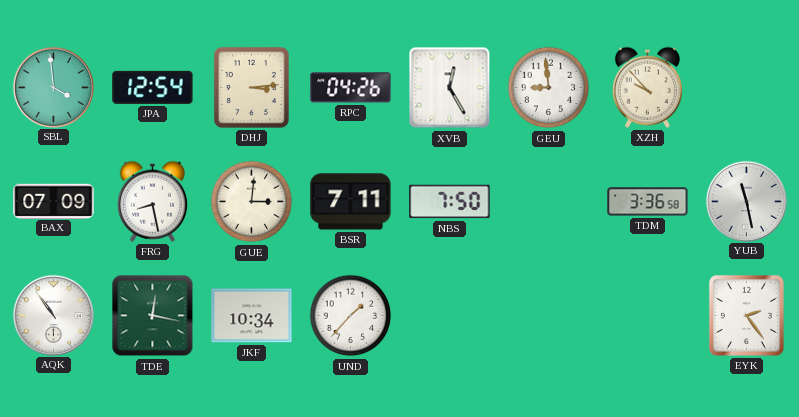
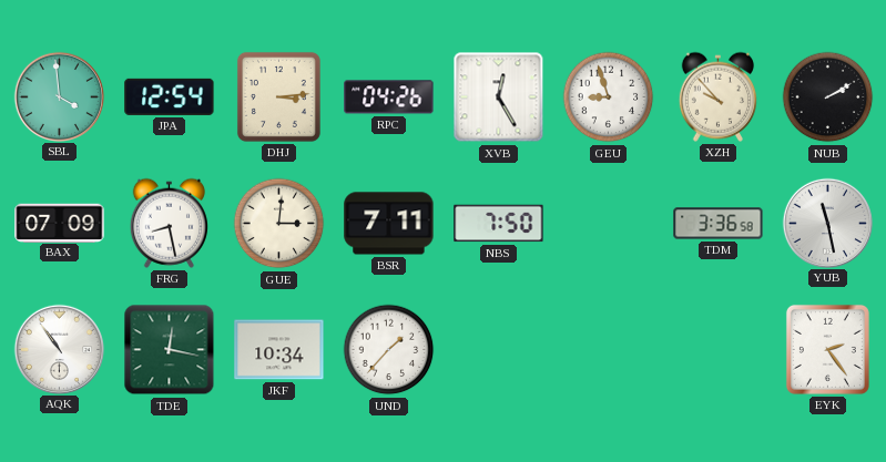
GEU: 8:59 -> 8:57
NUB: none -> 2:10
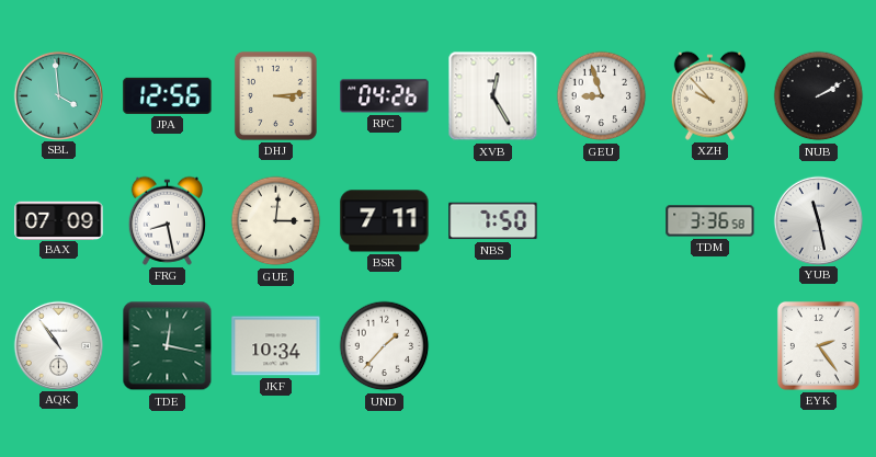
JPA: 12:54 -> 12:56
